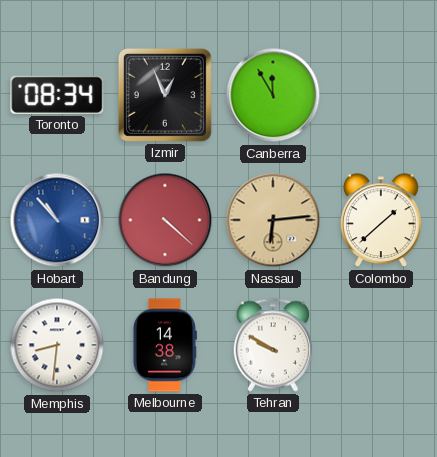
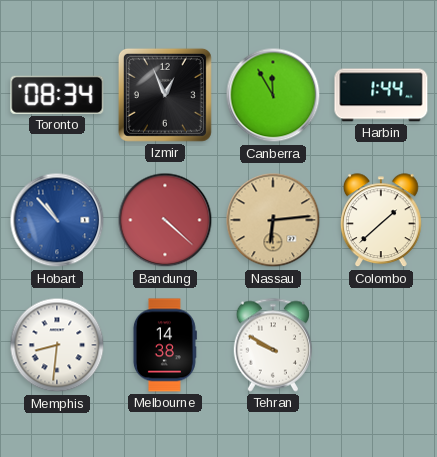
Harbin: none -> 1:44
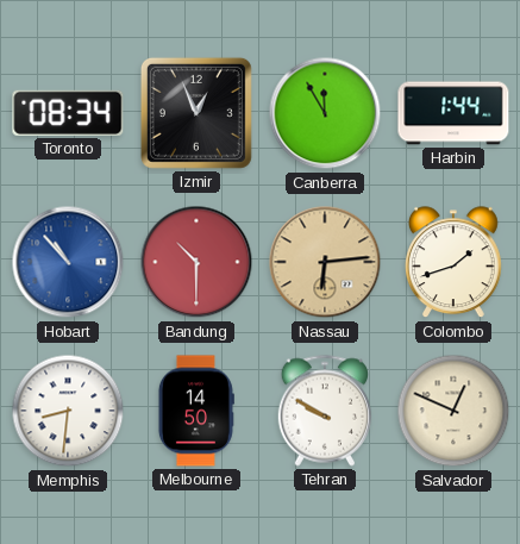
Bandung: 4:22 -> 10:30
Colombo: 1:38 -> 1:42
Melbourne: 14:38 -> 14:50
Salvador: none -> 12:49
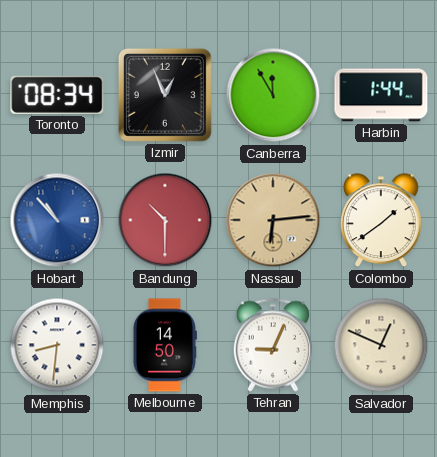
Colombo: 1:42 -> 1:39
Tehran: 9:50 -> 9:04
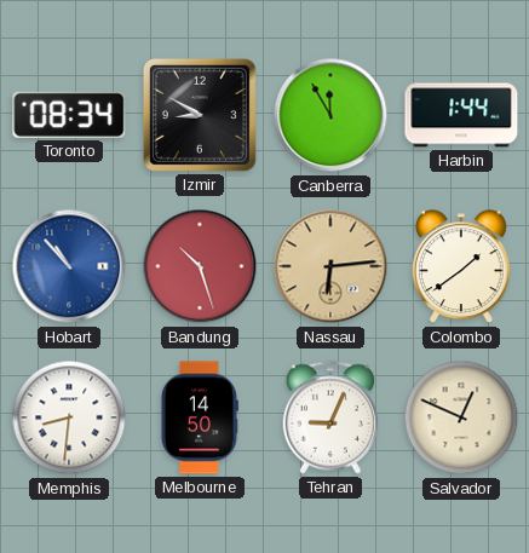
Izmir: 12:56 -> 8:50
Bandung: 10:30 -> 10:27
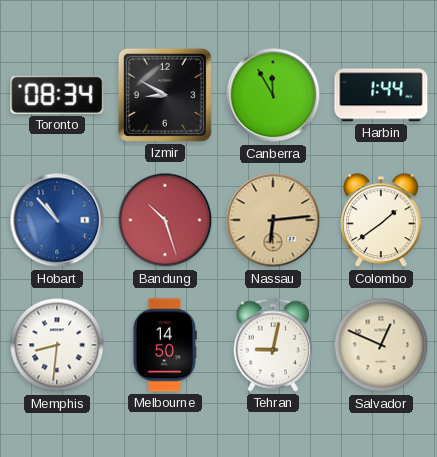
Tehran: 9:04 -> 9:02
